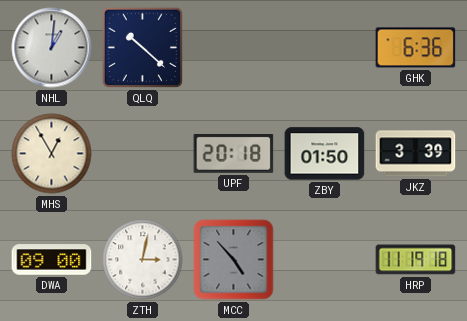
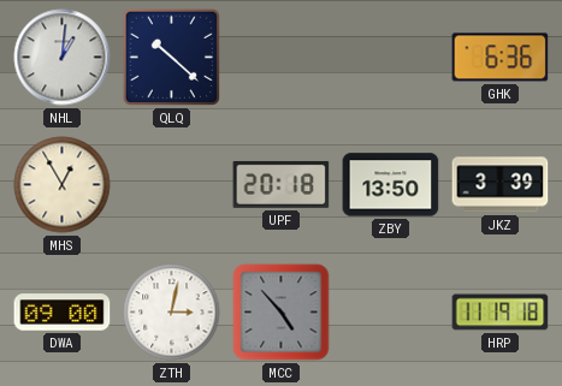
ZBY: 01:50 -> 13:50
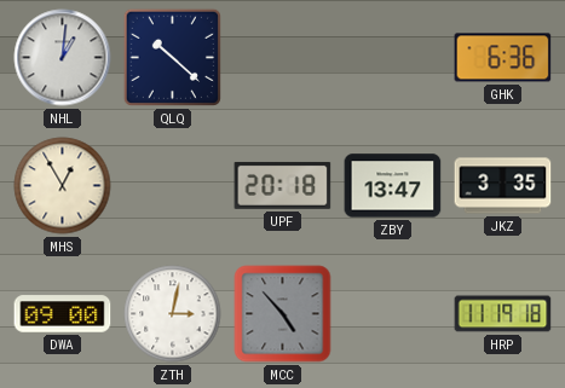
ZBY: 13:50 -> 13:47
JKZ: 3:39 -> 3:35
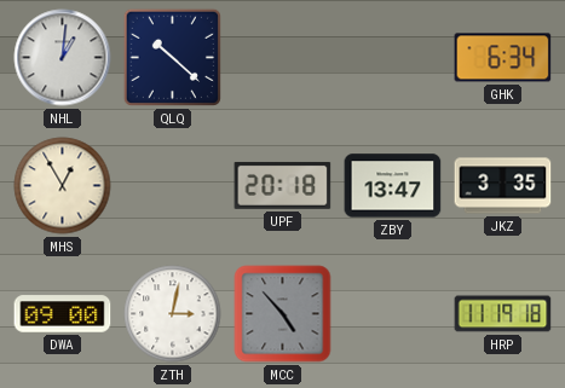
GHK: 6:36 -> 6:34
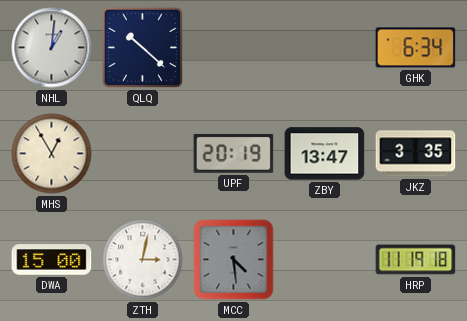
UPF: 20:18 -> 20:19
DWA: 09:00 -> 15:00
MCC: 4:53 -> 4:29
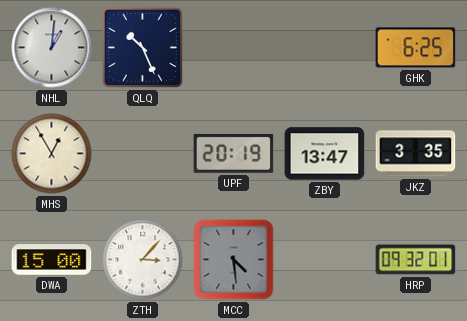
QLQ: 10:22 -> 10:26
GHK: 6:34 -> 6:25
ZTH: 3:02 -> 3:07
HRP: 11:19 -> 09:32
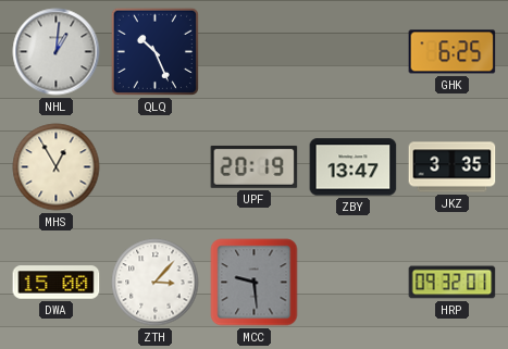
MCC: 4:29 -> 9:29
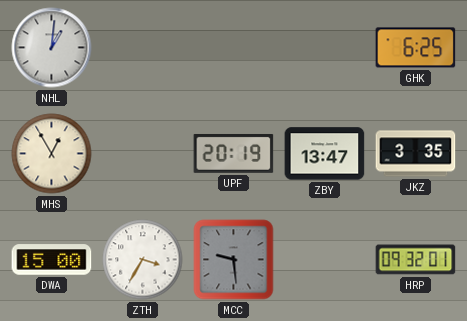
QLQ: 10:26 -> none
ZTH: 3:07 -> 3:35
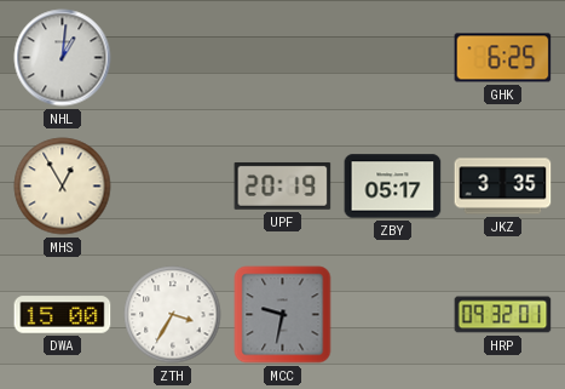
ZBY: 13:47 -> 05:17
MCC: 9:29 -> 9:32
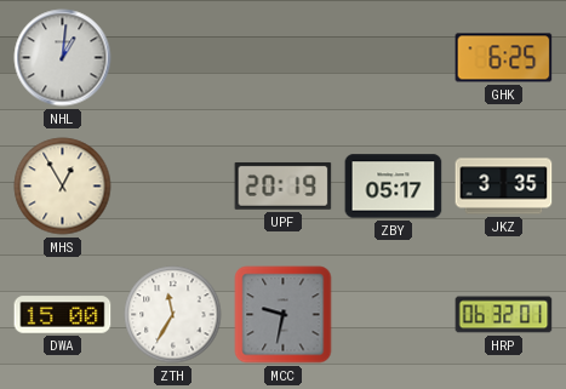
ZTH: 3:35 -> 11:35
HRP: 09:32 -> 06:32
